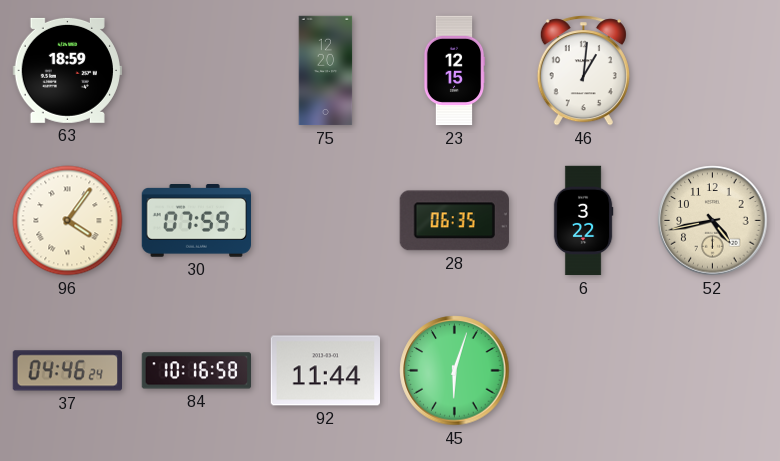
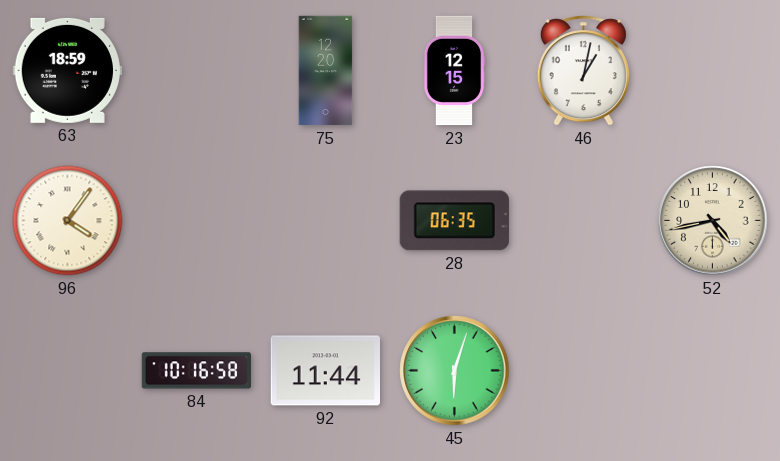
46: 1:01 -> 1:02
30: 07:59 -> none
6: 3:22 -> none
37: 04:46 -> none
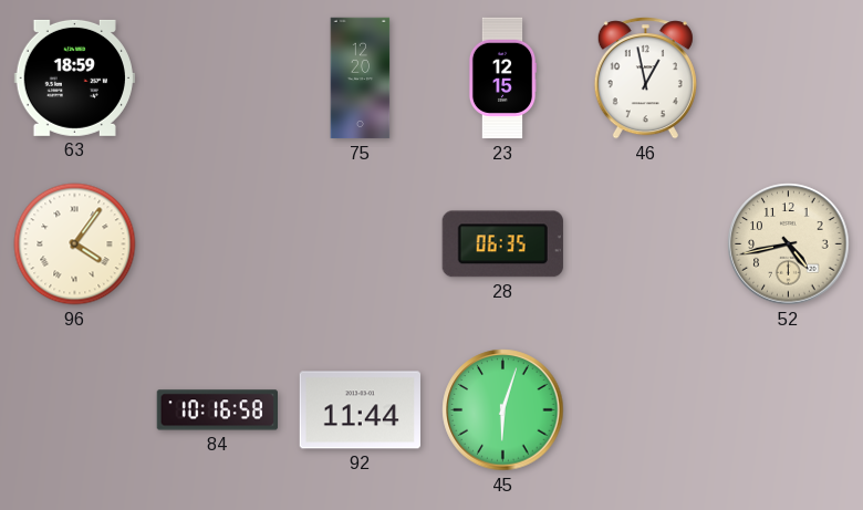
46: 1:02 -> 12:58
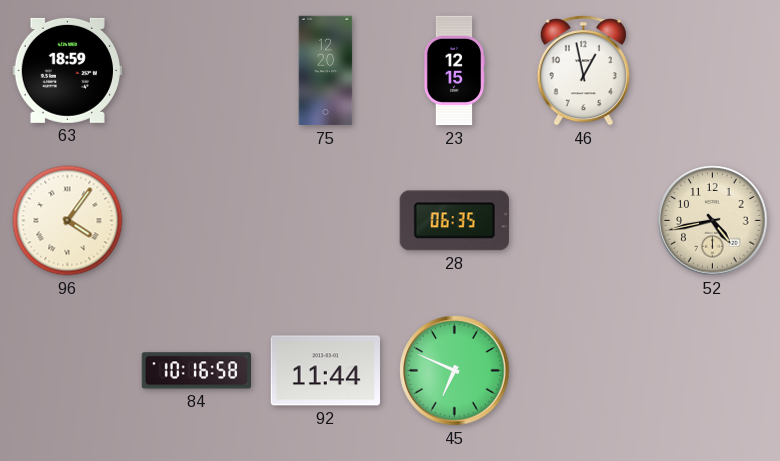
45: 6:03 -> 6:49
